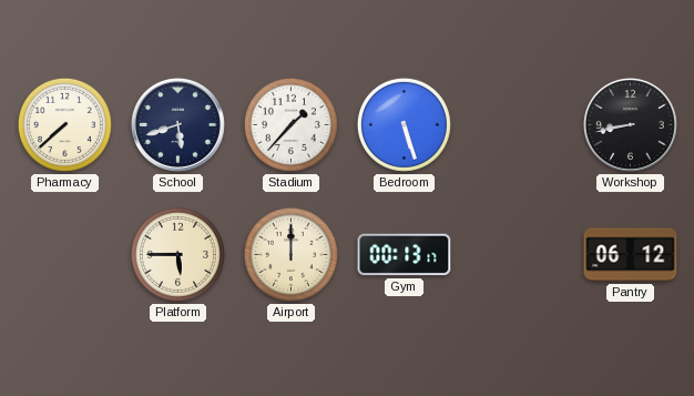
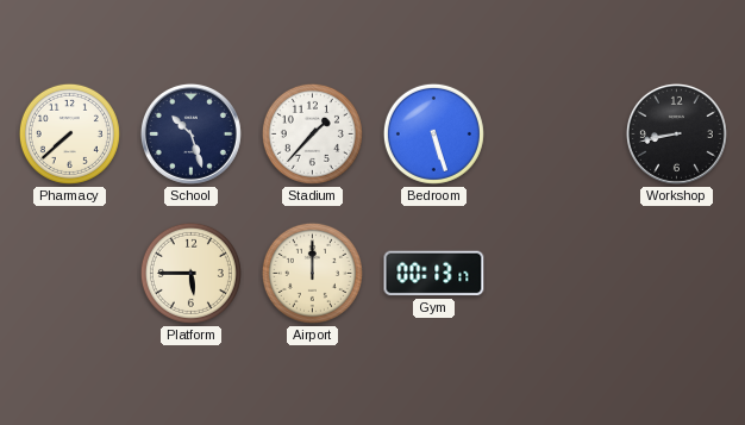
School: 5:42 -> 10:27
Pantry: 06:12 -> none
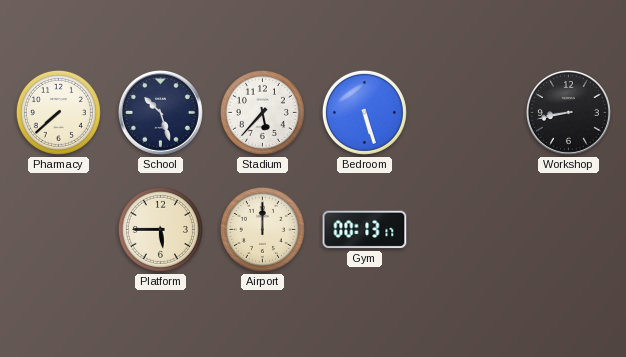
Stadium: 1:37 -> 5:37
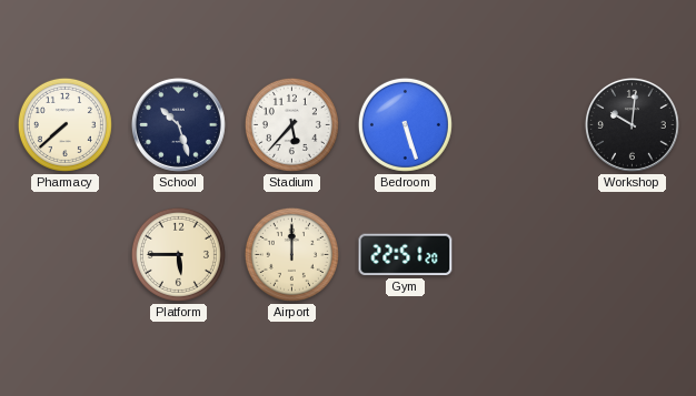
Workshop: 8:43 -> 10:01
Gym: 00:13 -> 22:51
